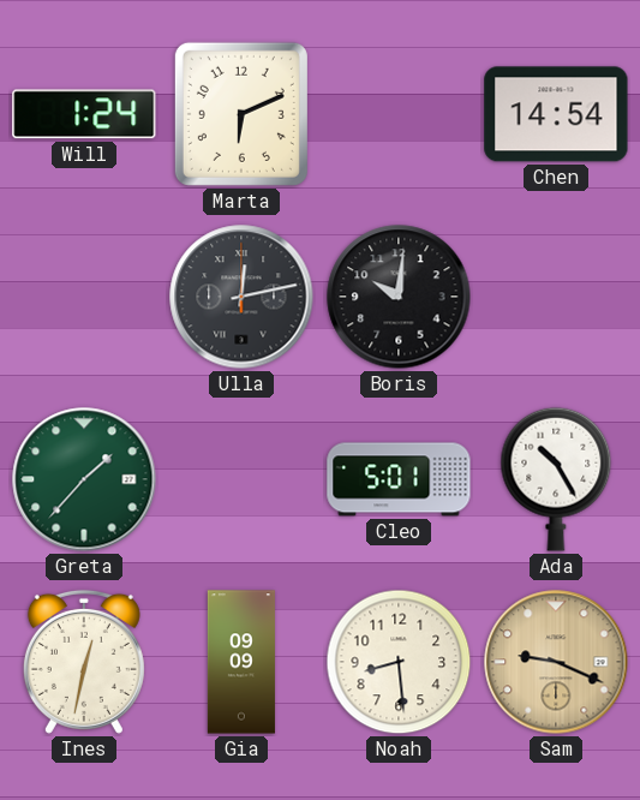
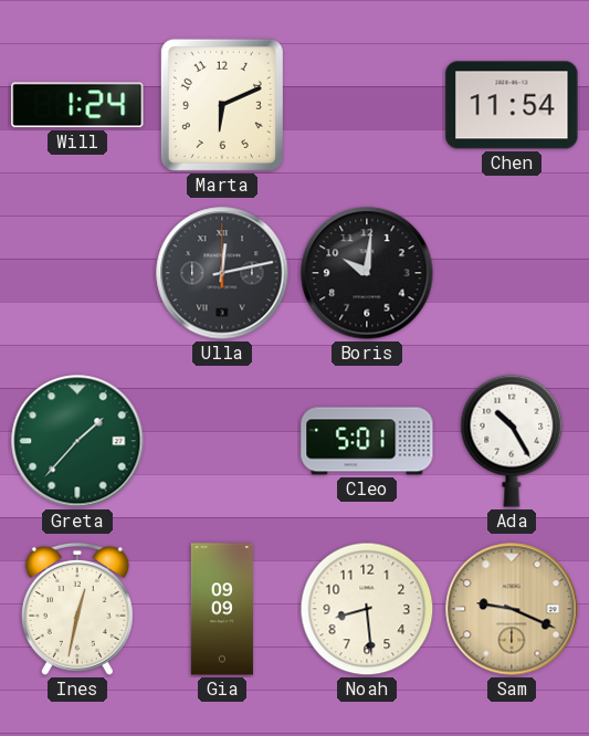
Chen: 14:54 -> 11:54
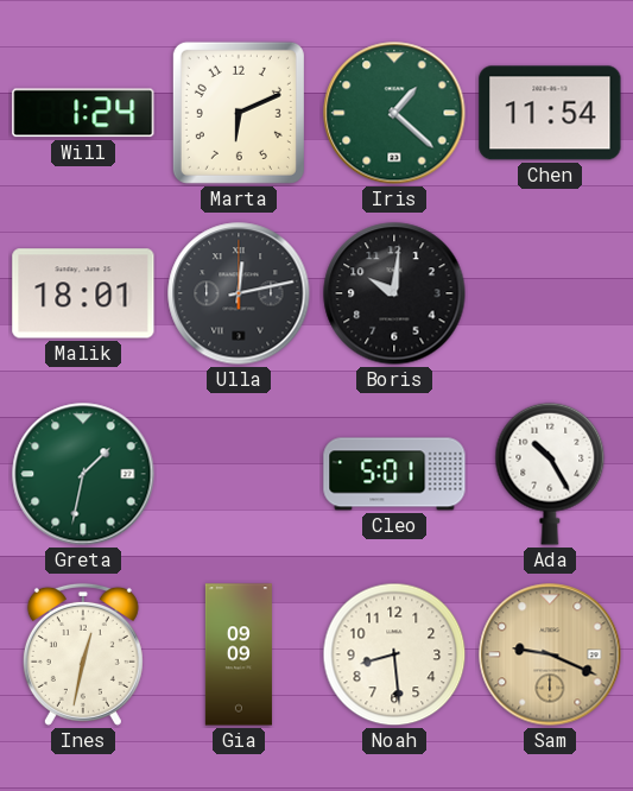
Iris: none -> 1:22
Malik: none -> 18:01
Greta: 1:37 -> 1:32
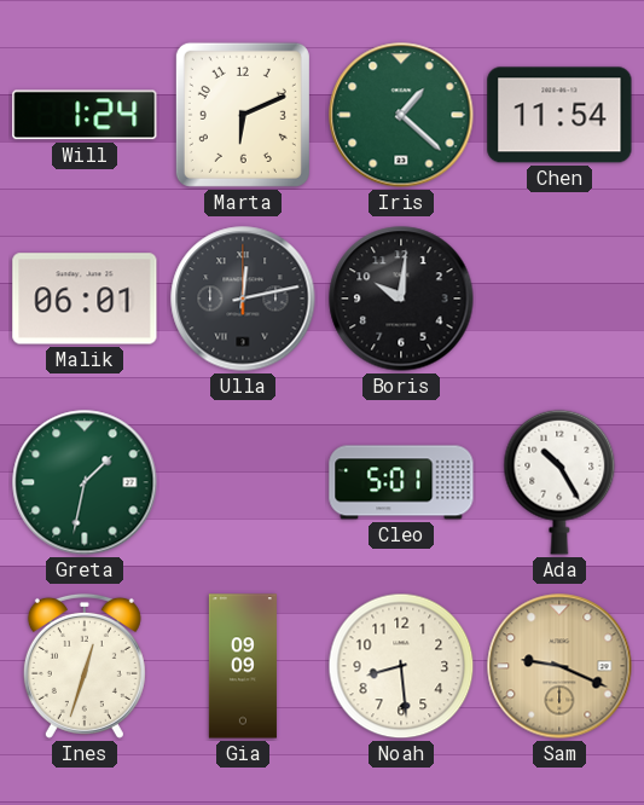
Malik: 18:01 -> 06:01
Ines: 12:32 -> 12:33
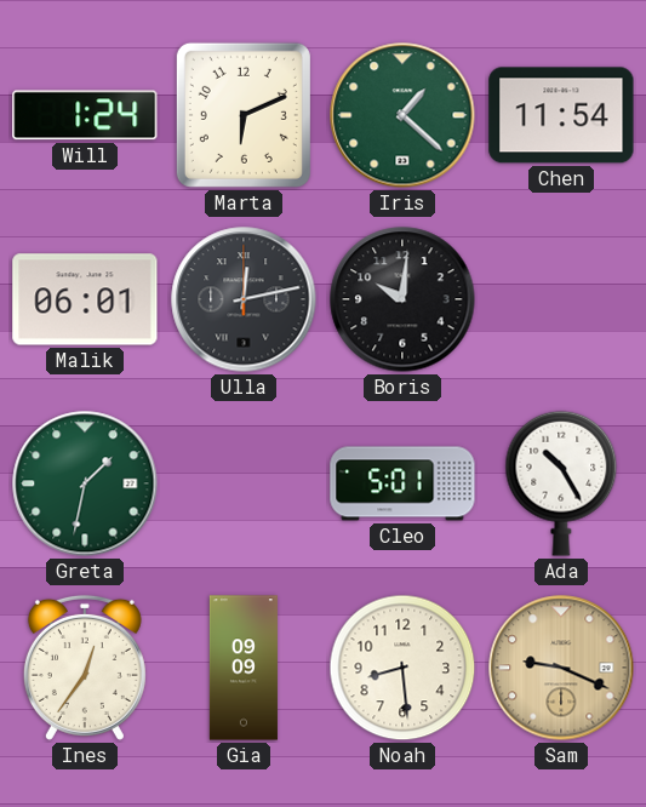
Ines: 12:33 -> 12:36
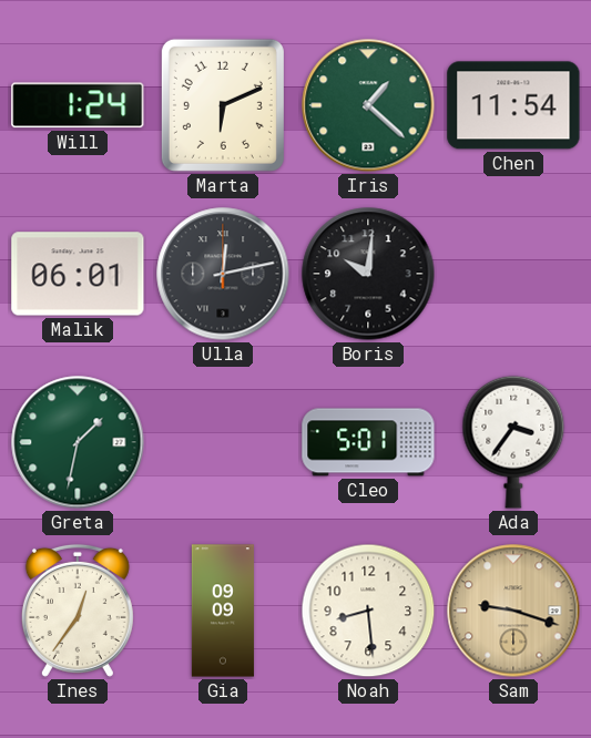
Ada: 10:25 -> 3:36
Sam: 9:19 -> 9:18
